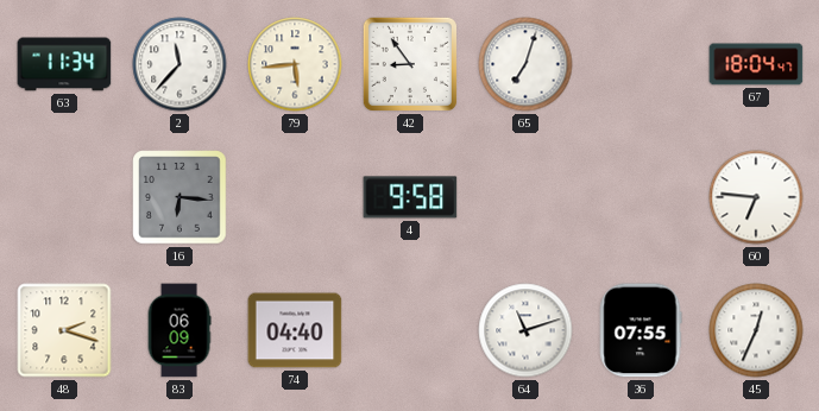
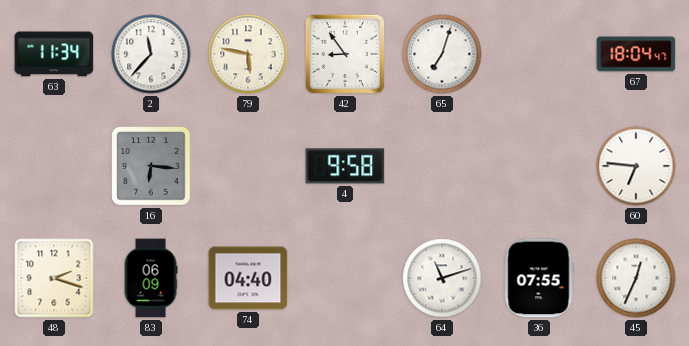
79: 5:44 -> 5:47
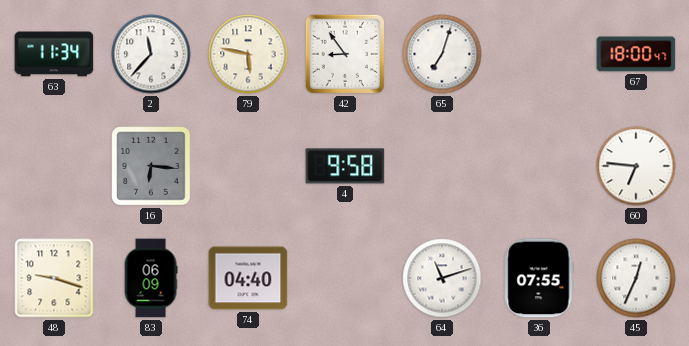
67: 18:04 -> 18:00
48: 2:18 -> 9:18
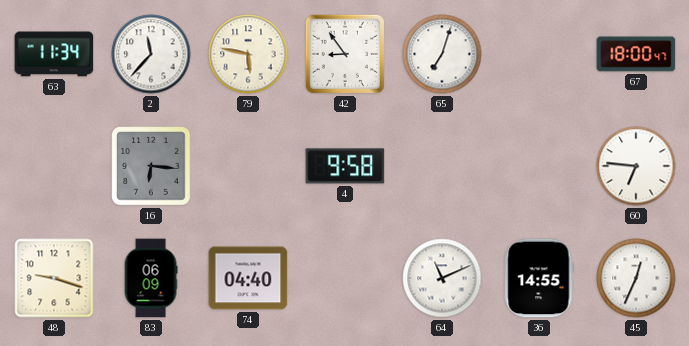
64: 11:12 -> 11:11
36: 07:55 -> 14:55
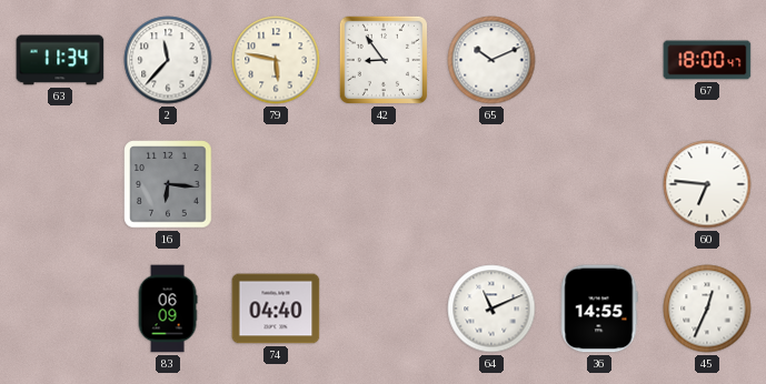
65: 7:03 -> 10:11
4: 9:58 -> none
48: 9:18 -> none
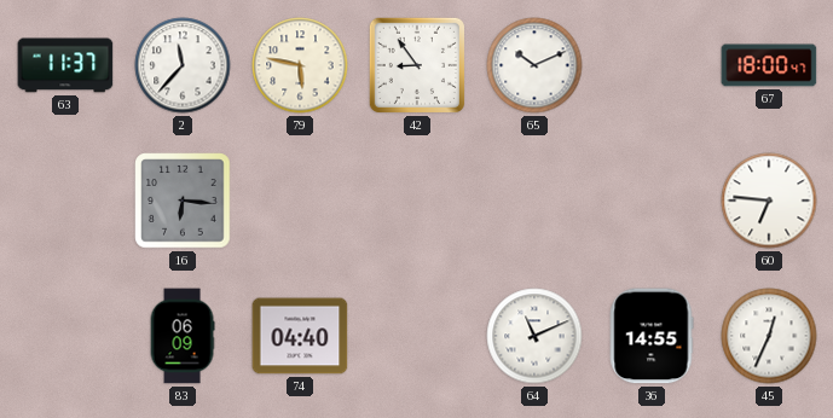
63: 11:34 -> 11:37
